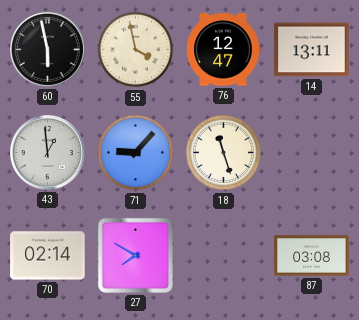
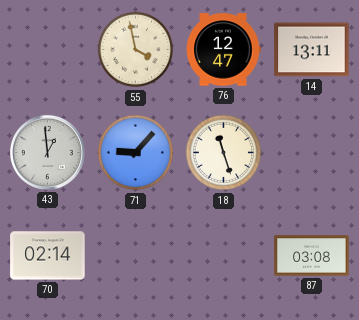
60: 5:58 -> none
27: 7:50 -> none
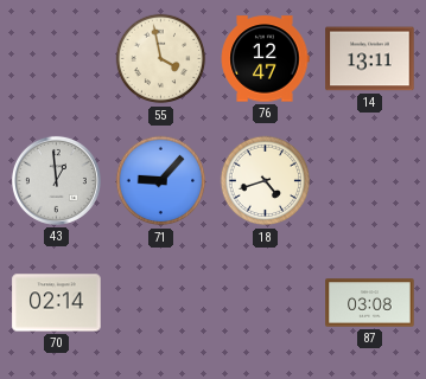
18: 11:27 -> 4:42
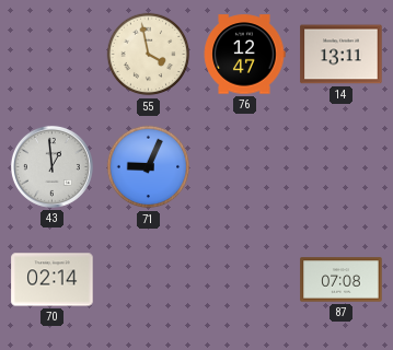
71: 9:07 -> 9:04
18: 4:42 -> none
87: 03:08 -> 07:08
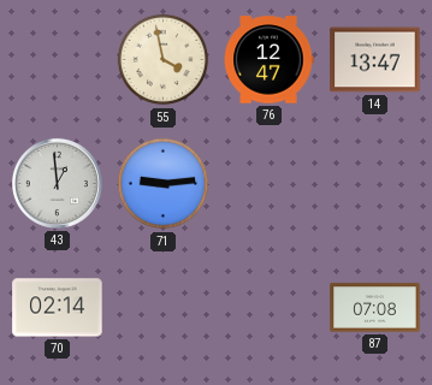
14: 13:11 -> 13:47
71: 9:04 -> 9:14
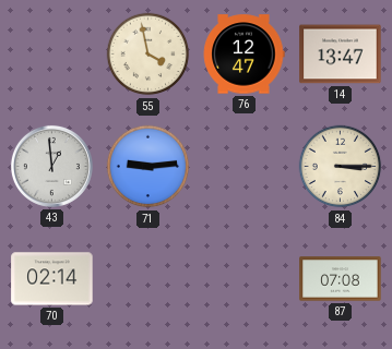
84: none -> 3:15
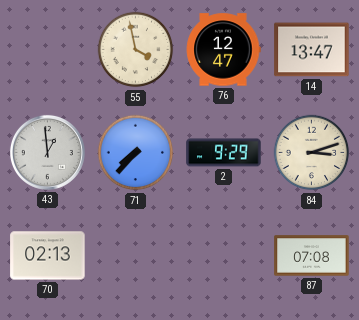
71: 9:14 -> 7:37
2: none -> 9:29
84: 3:15 -> 3:12
70: 02:14 -> 02:13
